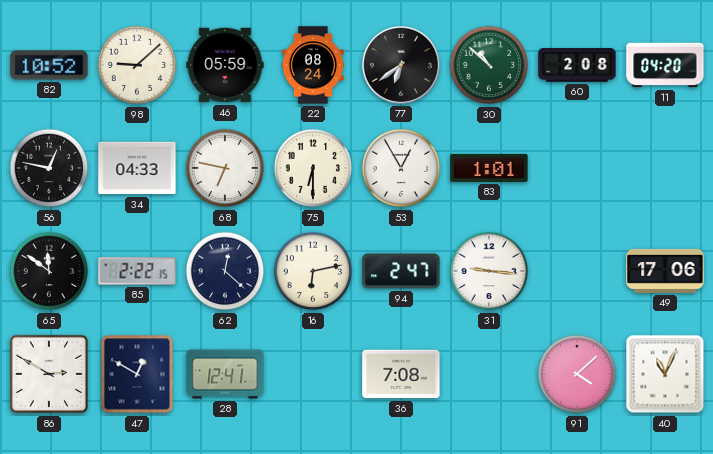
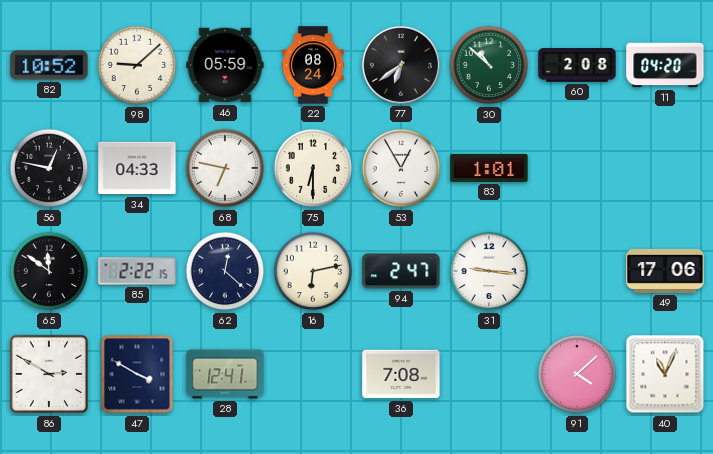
47: 12:50 -> 3:50
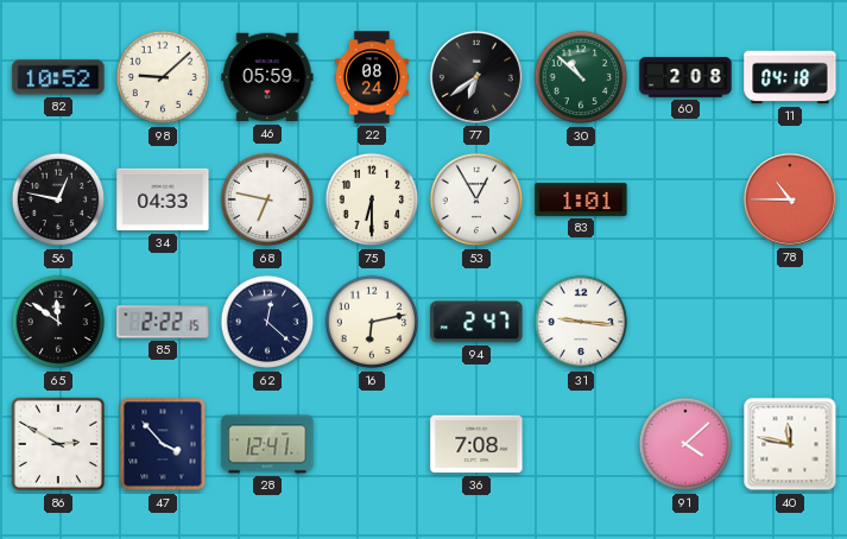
11: 04:20 -> 04:18
78: none -> 10:45
49: 17:06 -> none
47: 3:50 -> 3:53
40: 11:04 -> 11:47
